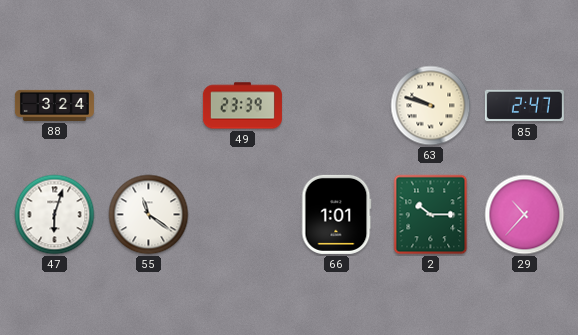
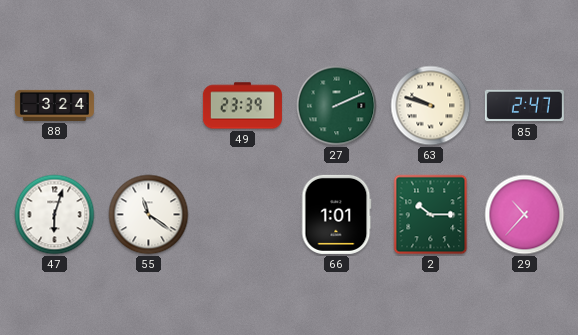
27: none -> 2:11
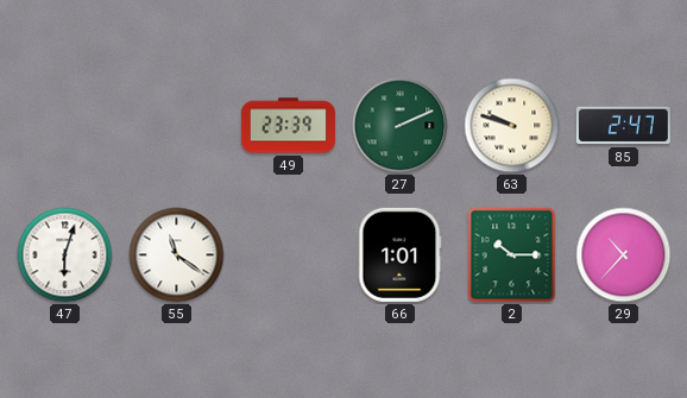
88: 3:24 -> none
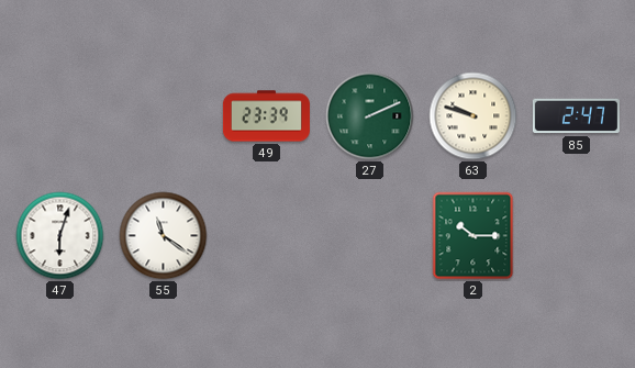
66: 1:01 -> none
29: 10:37 -> none
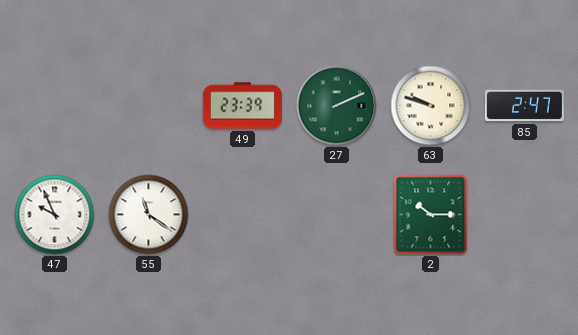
47: 6:03 -> 9:56
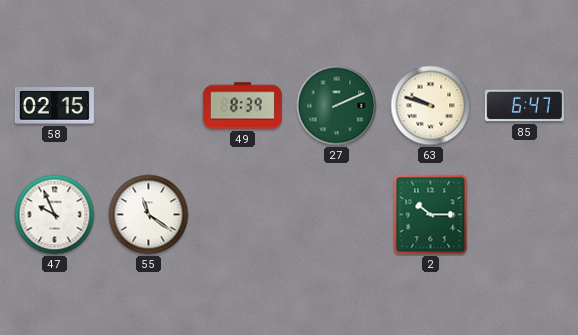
58: none -> 02:15
49: 23:39 -> 8:39
85: 2:47 -> 6:47
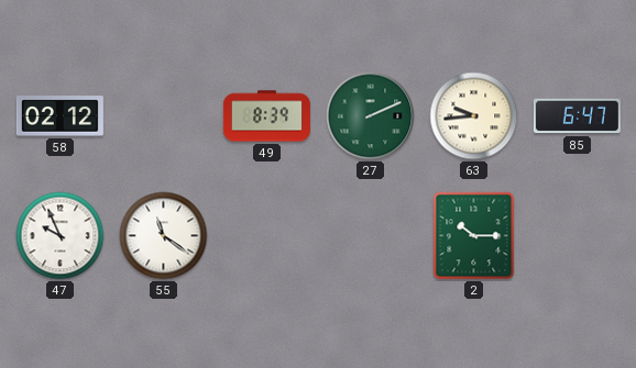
58: 02:15 -> 02:12
63: 9:48 -> 9:44
